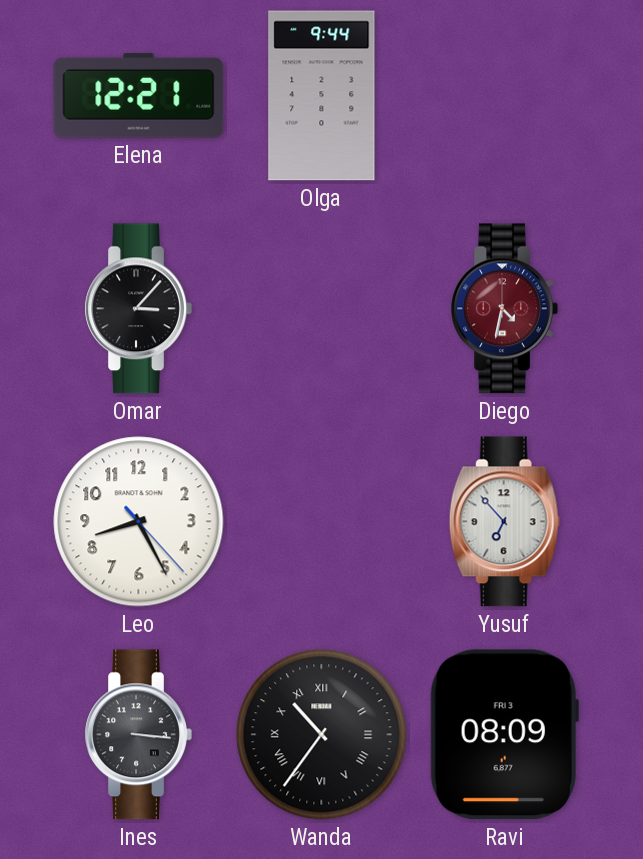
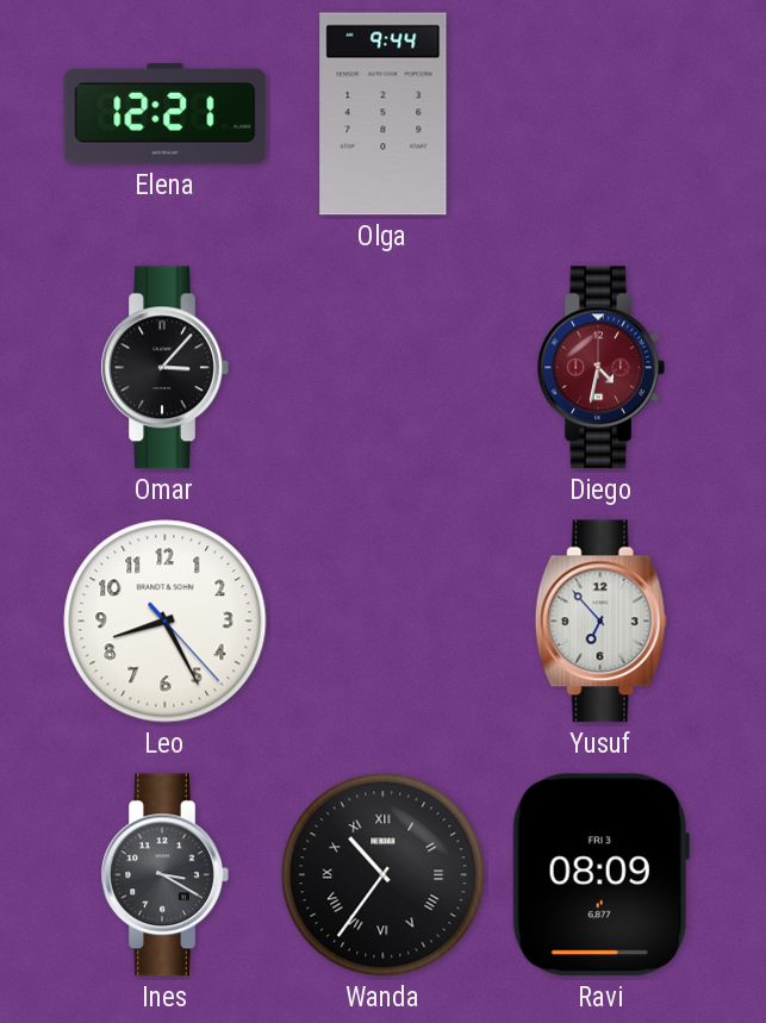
Ines: 3:16 -> 3:20
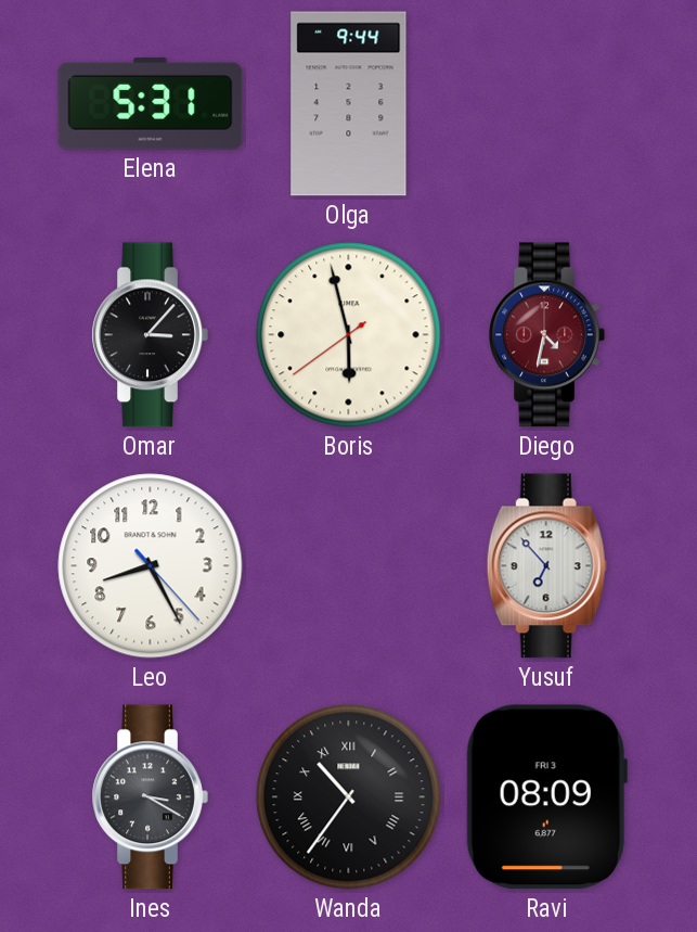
Elena: 12:21 -> 5:31
Boris: none -> 5:57
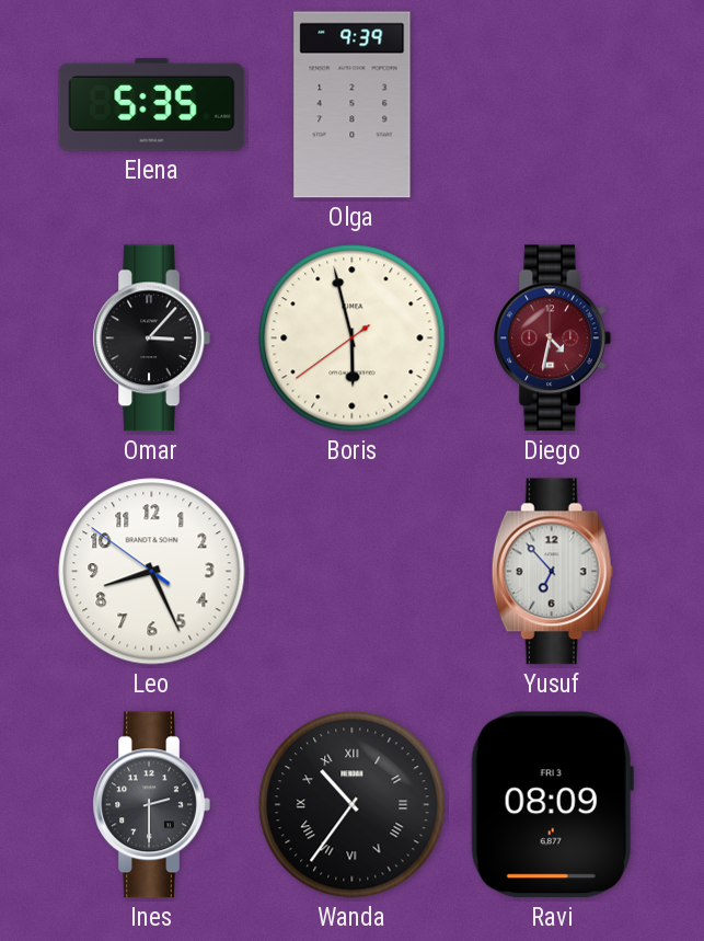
Elena: 5:31 -> 5:35
Olga: 9:44 -> 9:39
Leo: 8:25:23 -> 8:25:51
Ines: 3:20 -> 2:30
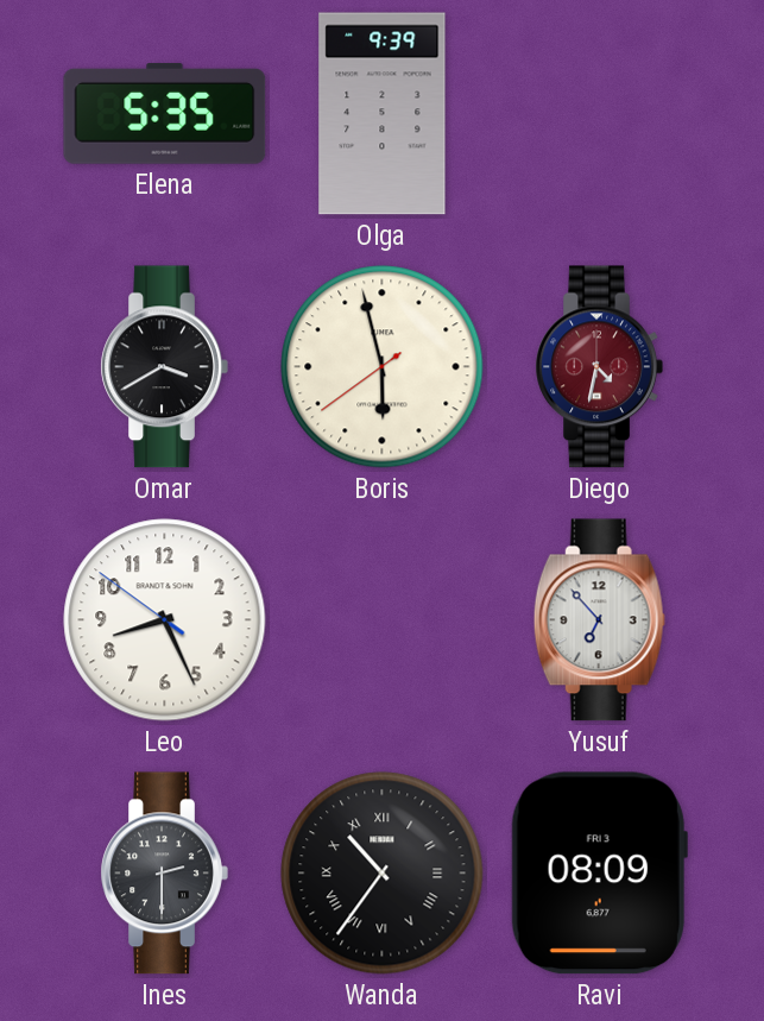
Omar: 3:07 -> 3:40
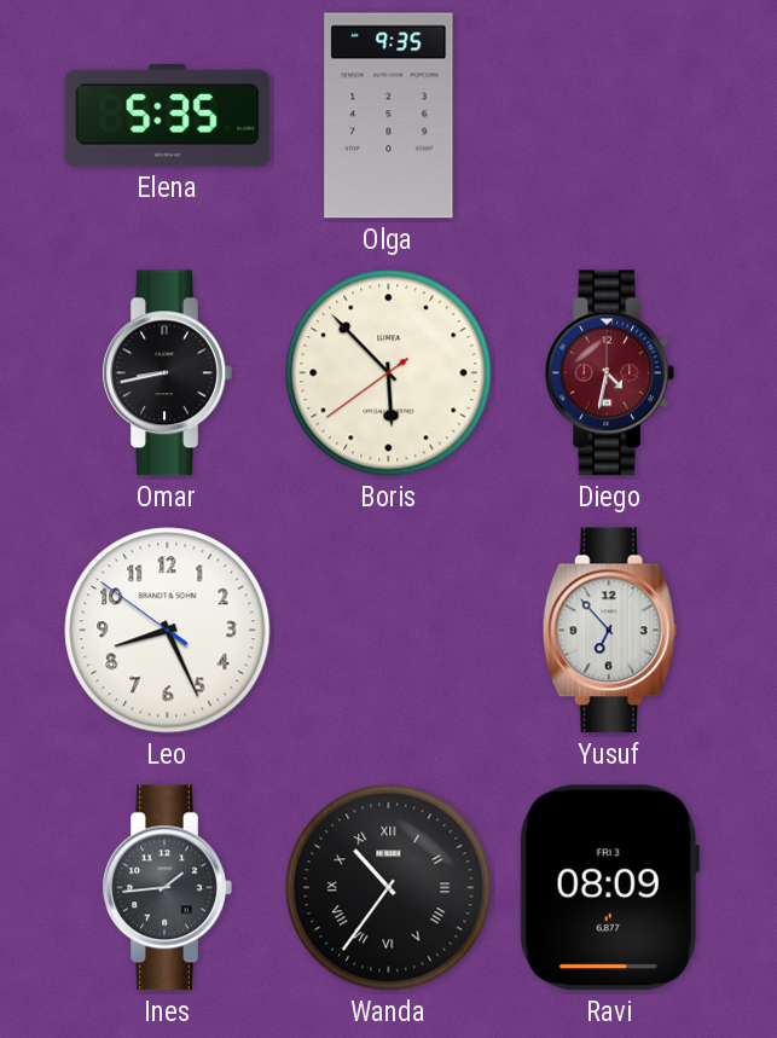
Olga: 9:39 -> 9:35
Omar: 3:40 -> 8:43
Boris: 5:57 -> 5:52
Ines: 2:30 -> 1:44
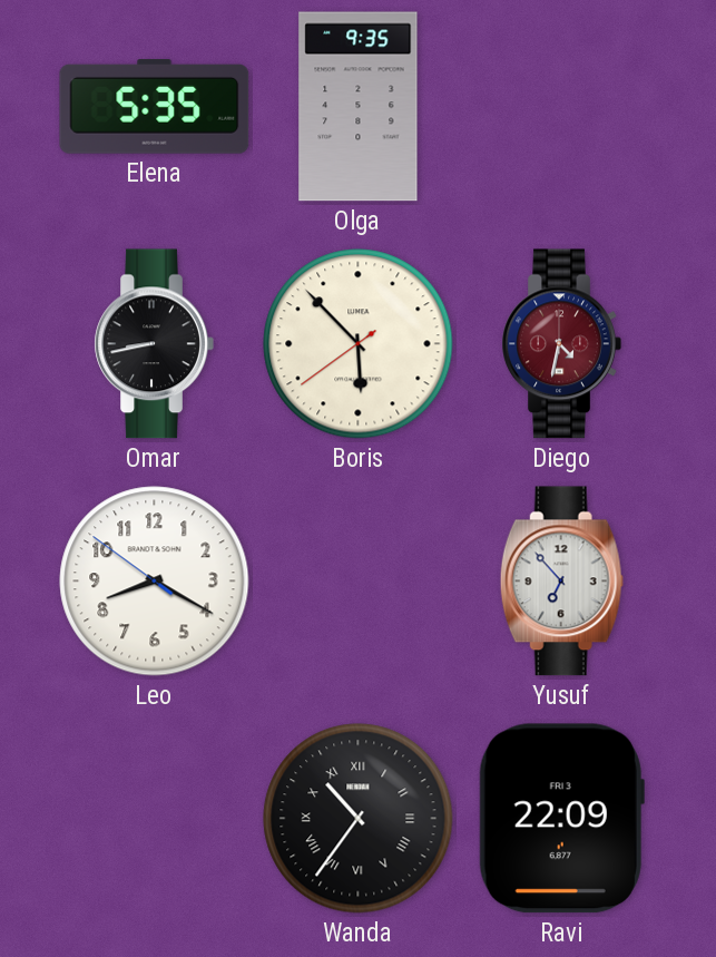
Leo: 8:25 -> 8:19
Ines: 1:44 -> none
Ravi: 08:09 -> 22:09
